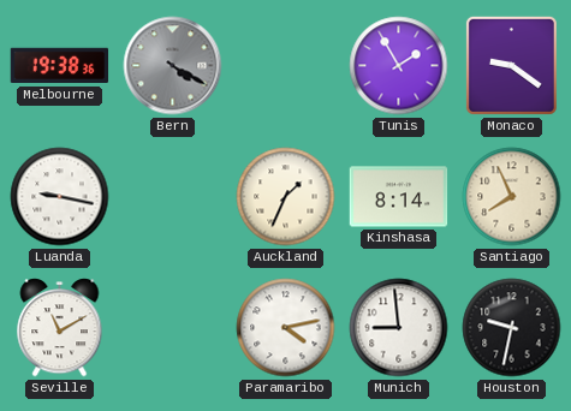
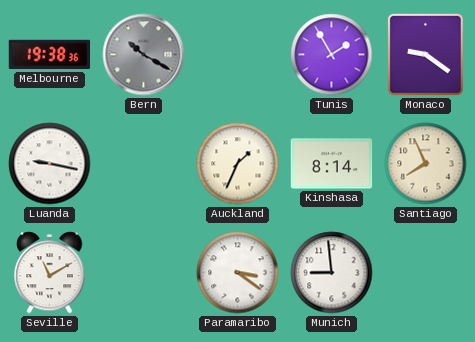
Bern: 4:20 -> 10:20
Paramaribo: 4:13 -> 3:21
Houston: 9:32 -> none
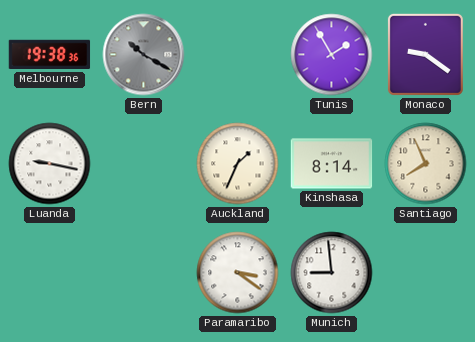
Seville: 11:10 -> none
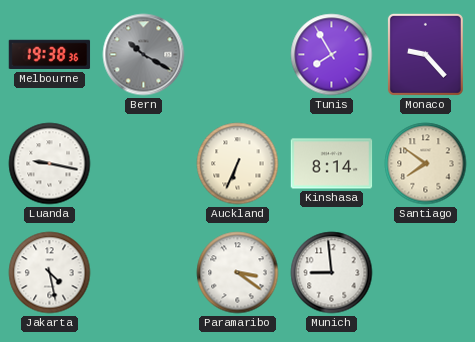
Tunis: 1:55 -> 7:55
Monaco: 9:21 -> 9:23
Auckland: 1:34 -> 6:34
Santiago: 7:56 -> 7:51
Jakarta: none -> 4:28
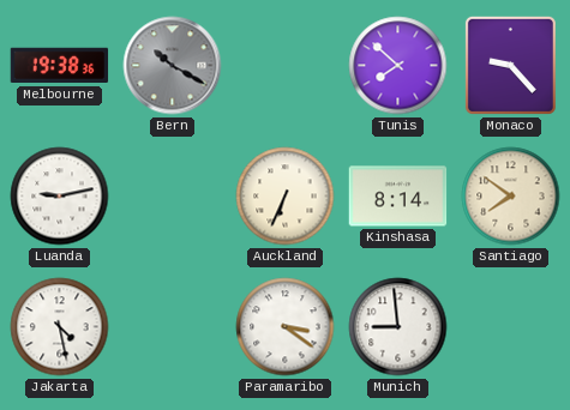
Tunis: 7:55 -> 7:52
Luanda: 9:17 -> 9:13
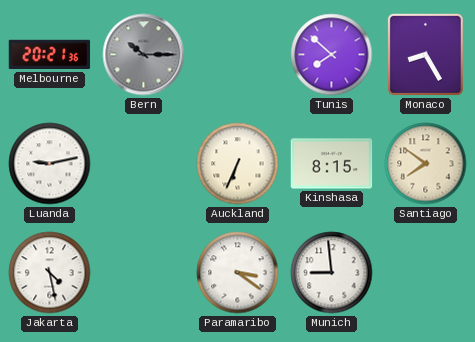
Melbourne: 19:38 -> 20:21
Bern: 10:20 -> 10:15
Monaco: 9:23 -> 8:25
Kinshasa: 8:14 -> 8:15
